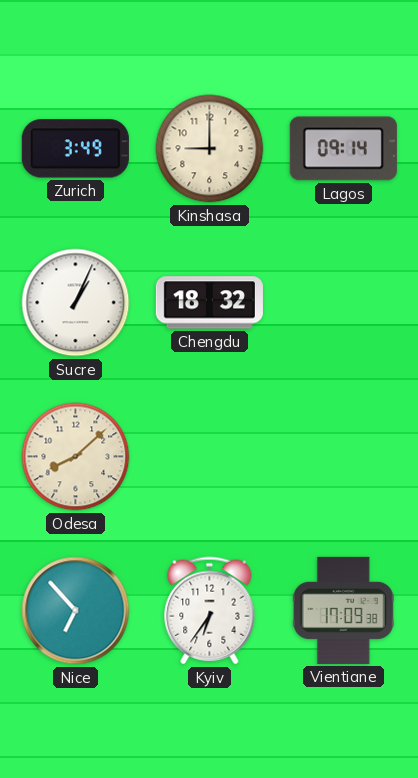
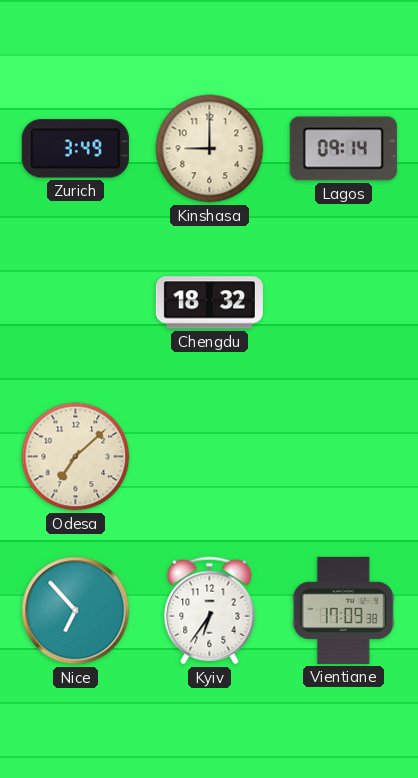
Sucre: 1:04 -> none
Odesa: 8:08 -> 7:08
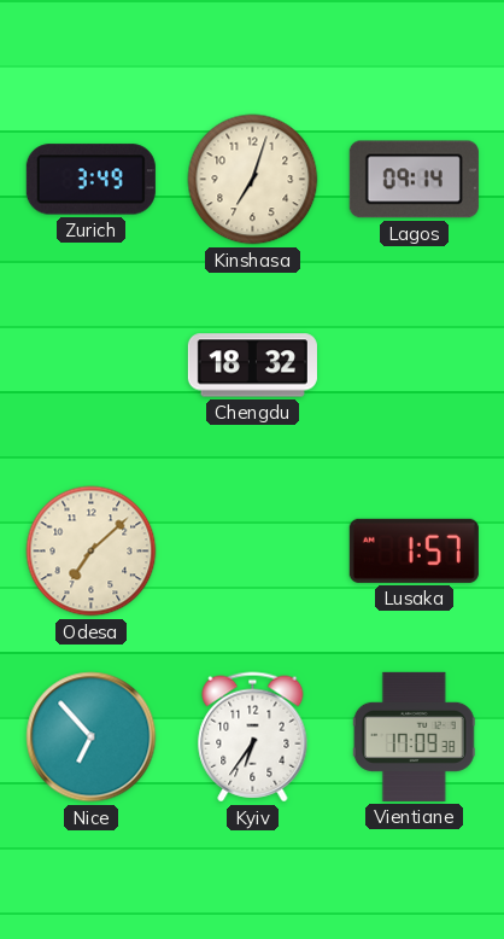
Kinshasa: 9:00 -> 7:03
Lusaka: none -> 1:57
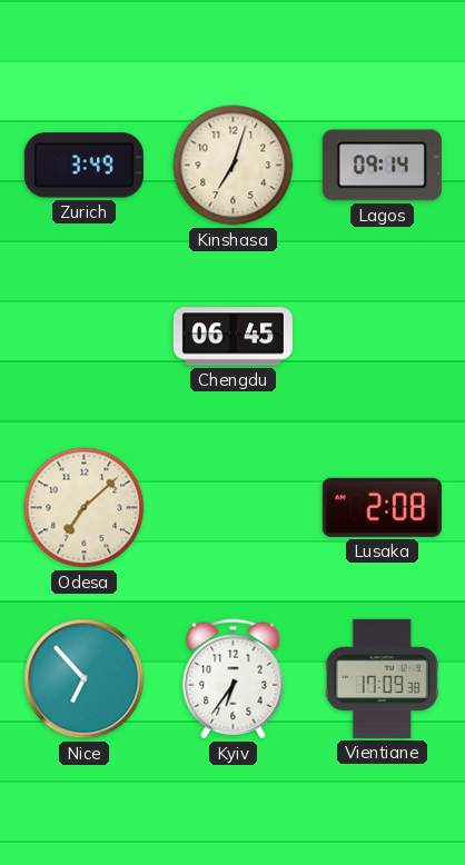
Chengdu: 18:32 -> 06:45
Lusaka: 1:57 -> 2:08
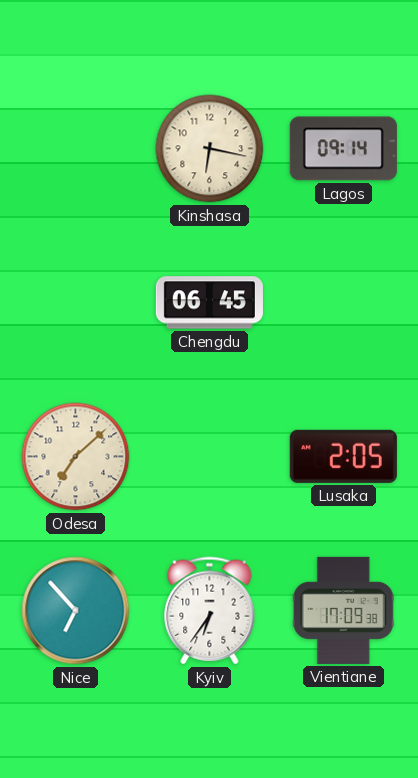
Zurich: 3:49 -> none
Kinshasa: 7:03 -> 6:17
Lusaka: 2:08 -> 2:05
